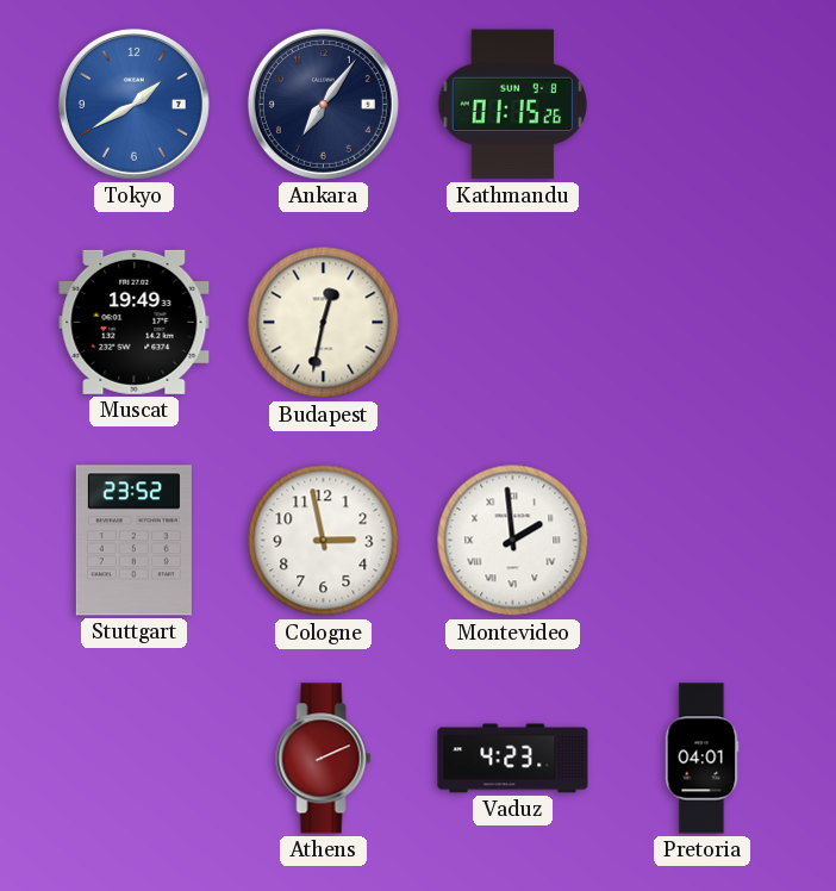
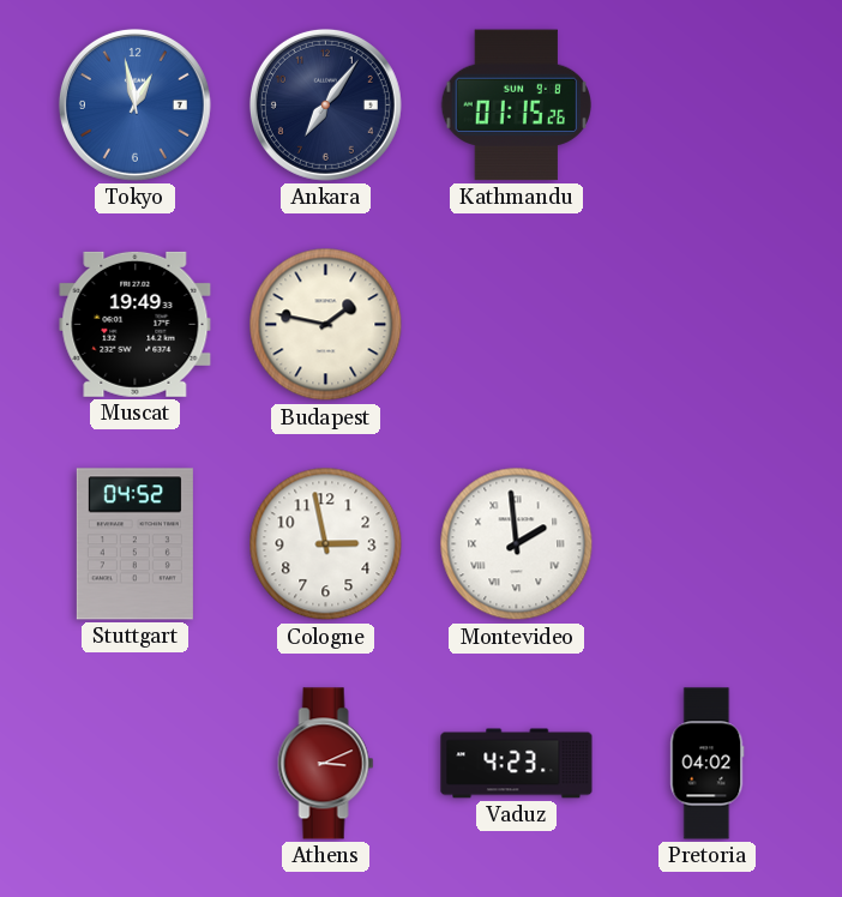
Tokyo: 1:40 -> 12:58
Budapest: 12:32 -> 1:47
Stuttgart: 23:52 -> 04:52
Athens: 2:11 -> 3:11
Pretoria: 04:01 -> 04:02
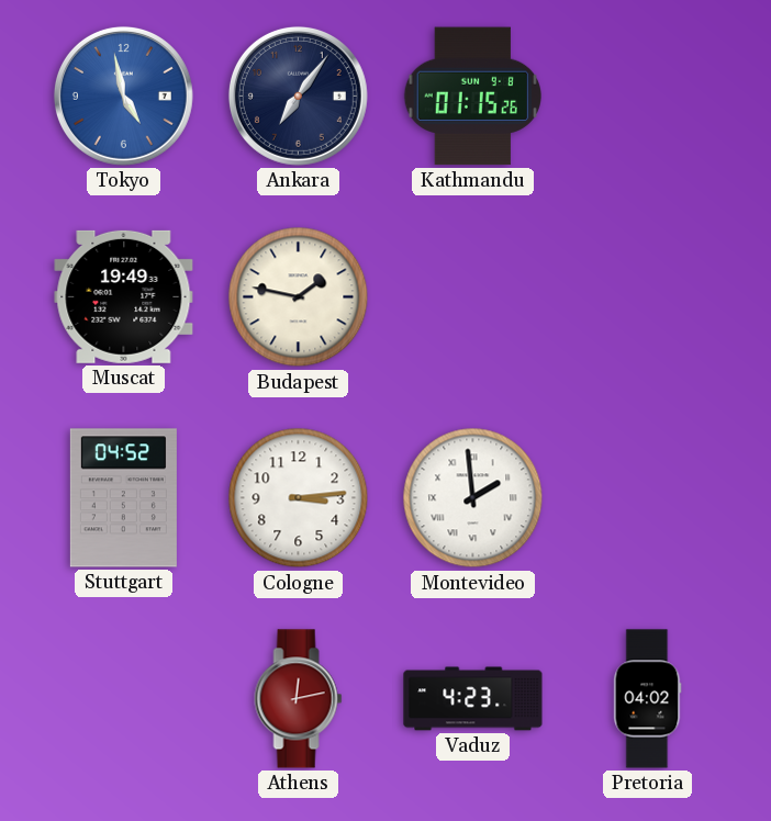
Tokyo: 12:58 -> 4:58
Cologne: 2:58 -> 3:14
Athens: 3:11 -> 12:13
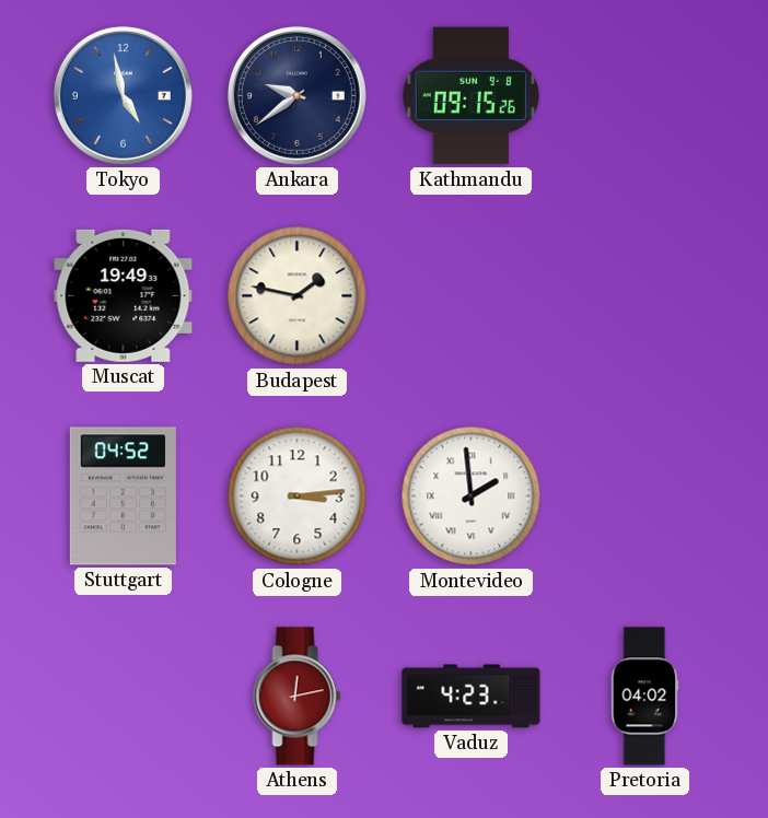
Ankara: 7:06 -> 9:39
Kathmandu: 01:15 -> 09:15
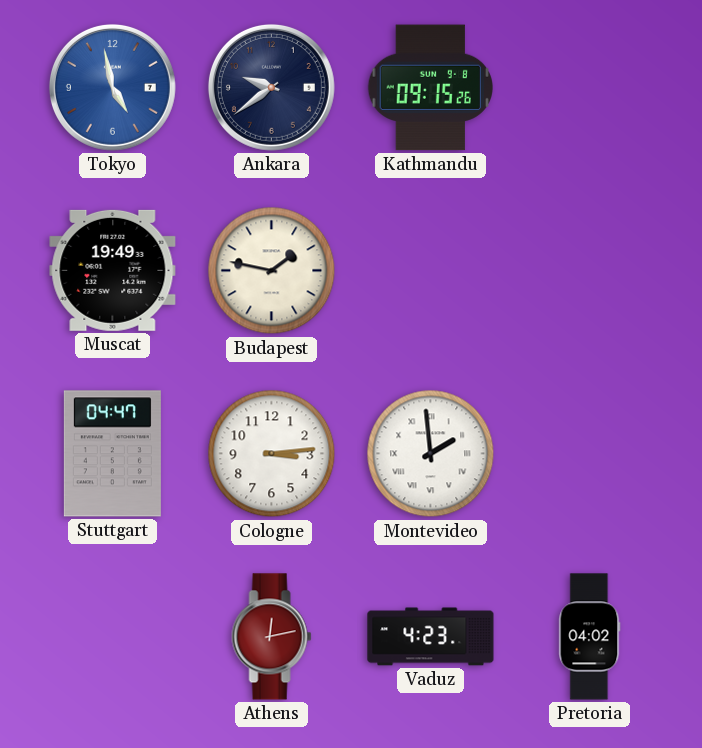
Stuttgart: 04:52 -> 04:47
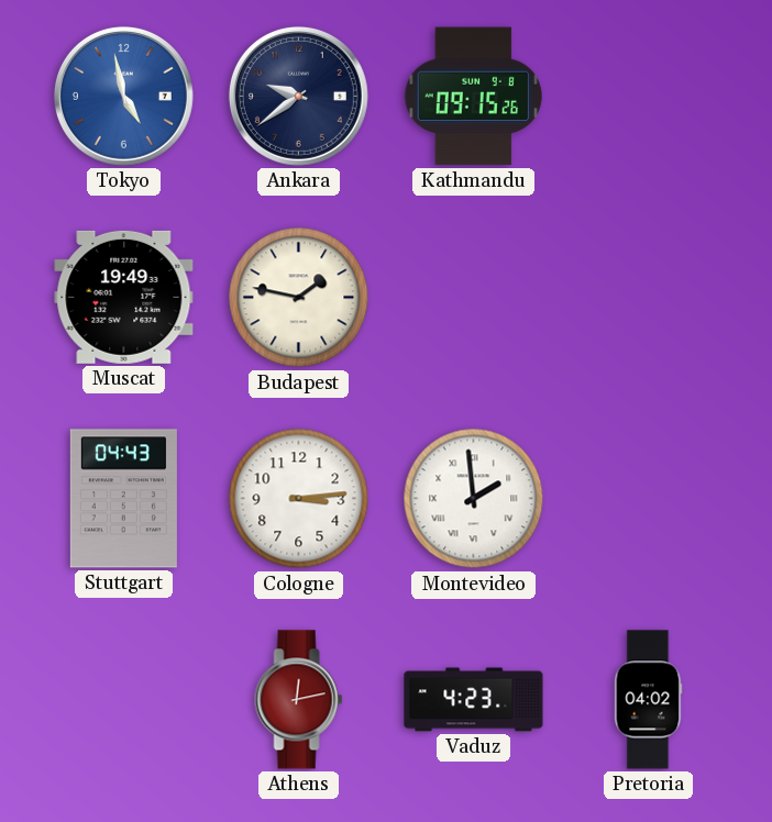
Stuttgart: 04:47 -> 04:43
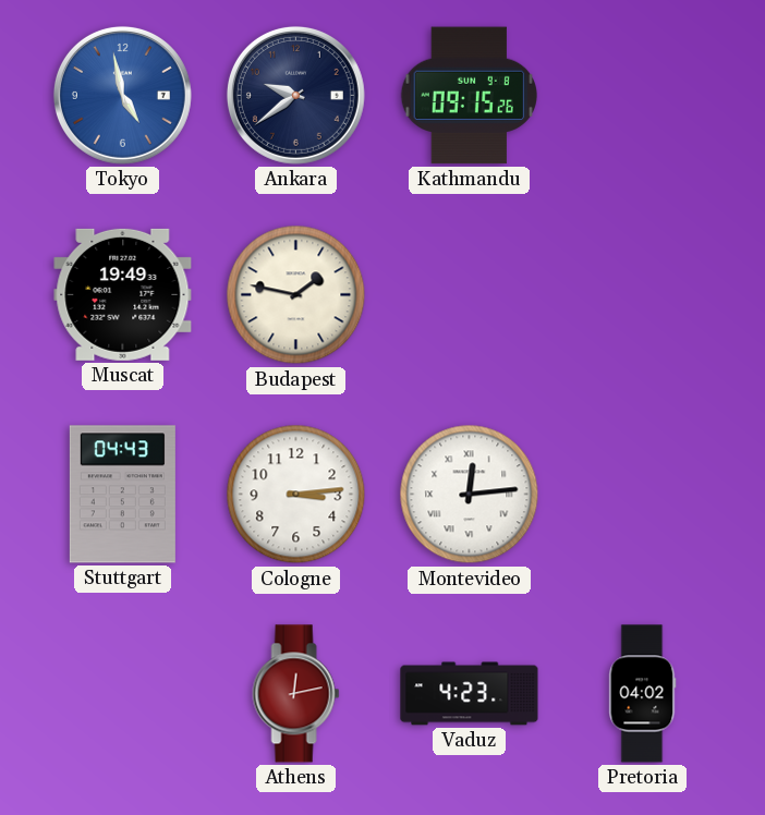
Montevideo: 1:59 -> 12:14
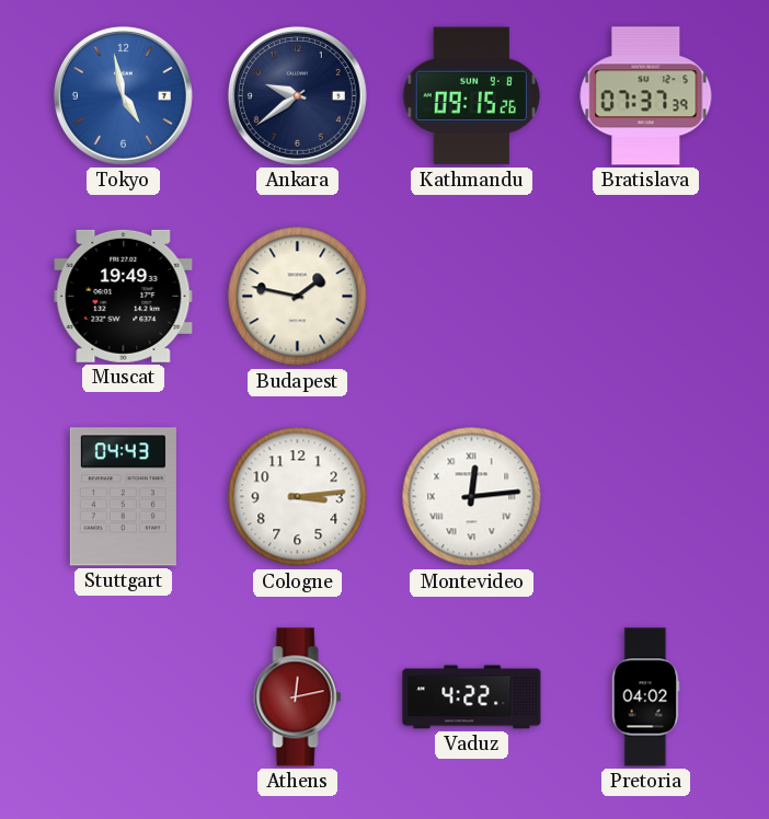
Bratislava: none -> 07:37
Vaduz: 4:23 -> 4:22
